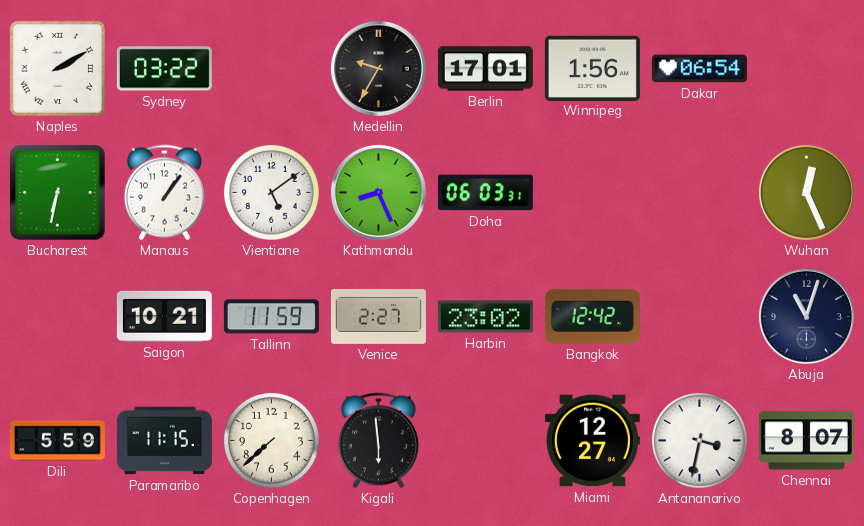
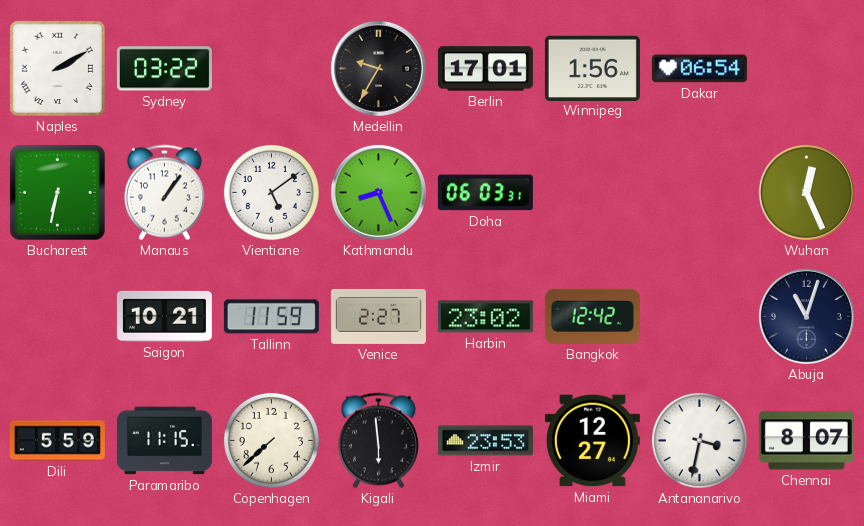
Izmir: none -> 23:53
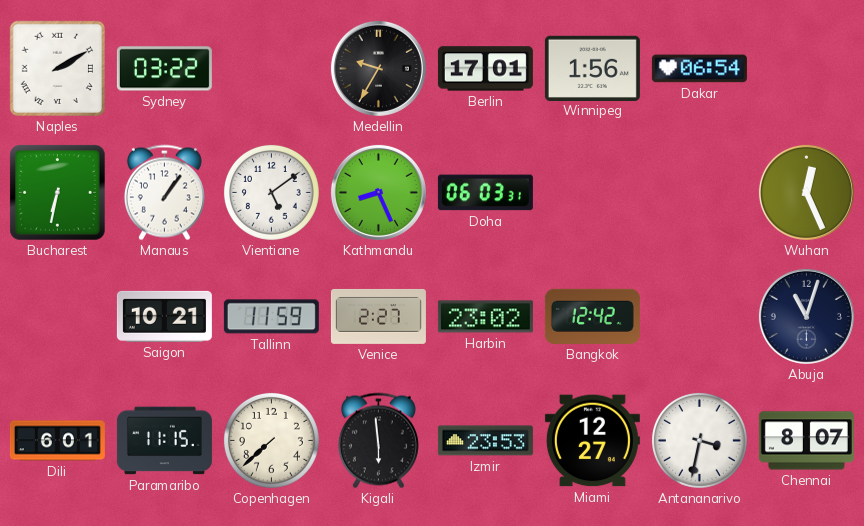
Dili: 5:59 -> 6:01
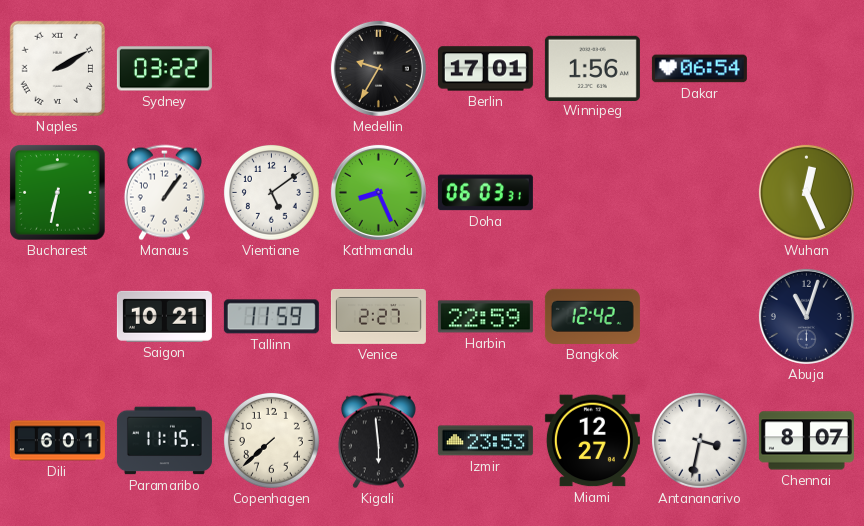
Harbin: 23:02 -> 22:59
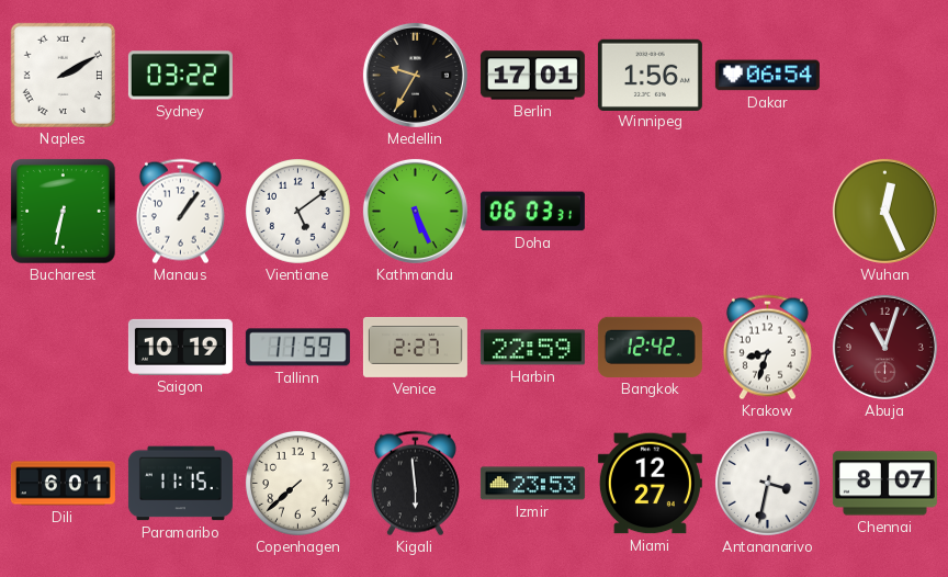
Kathmandu: 8:26 -> 5:26
Saigon: 10:21 -> 10:19
Krakow: none -> 8:33
Abuja dial: navy -> burgundy
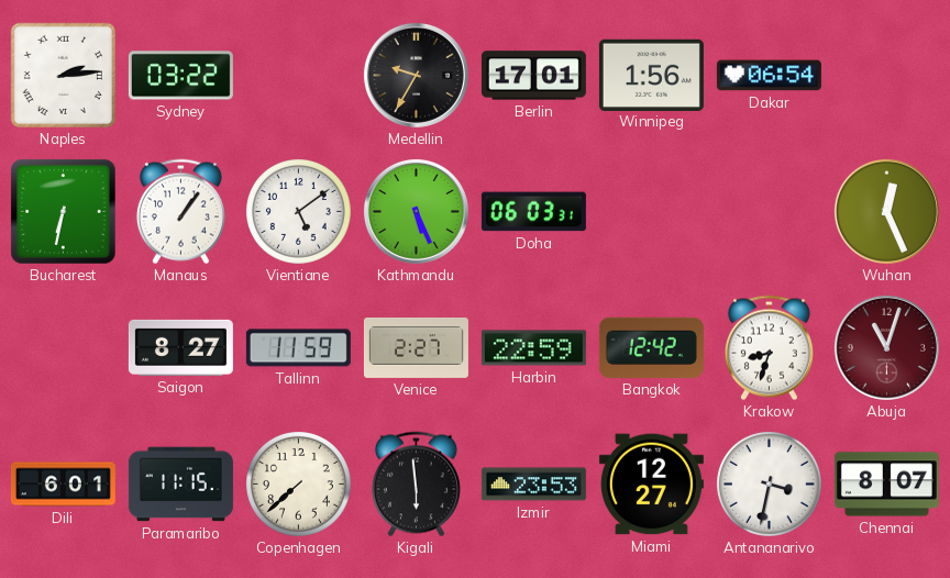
Naples: 2:10 -> 2:14
Saigon: 10:19 -> 8:27
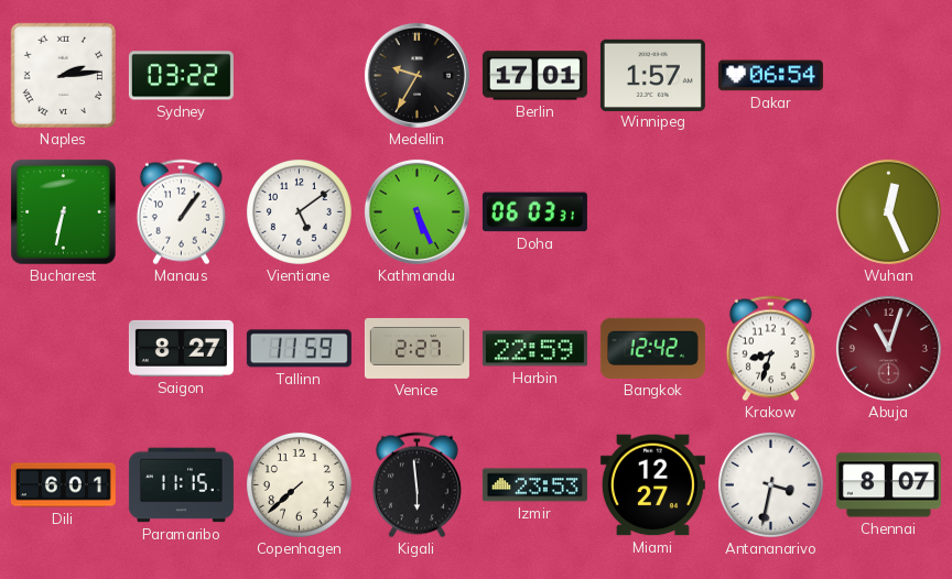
Winnipeg: 1:56 -> 1:57
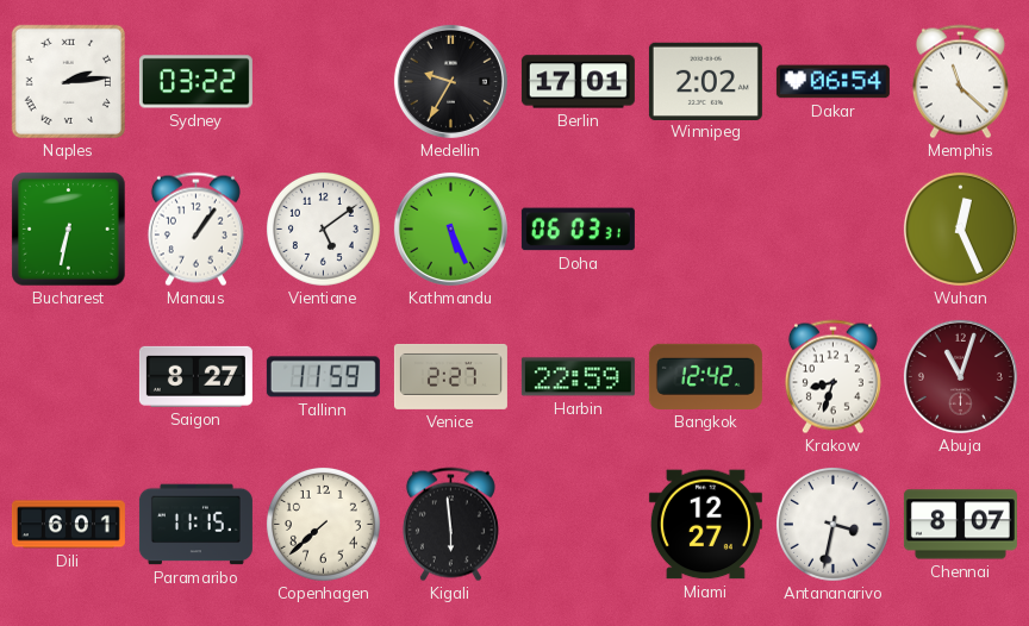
Winnipeg: 1:57 -> 2:02
Memphis: none -> 11:22
Izmir: 23:53 -> none
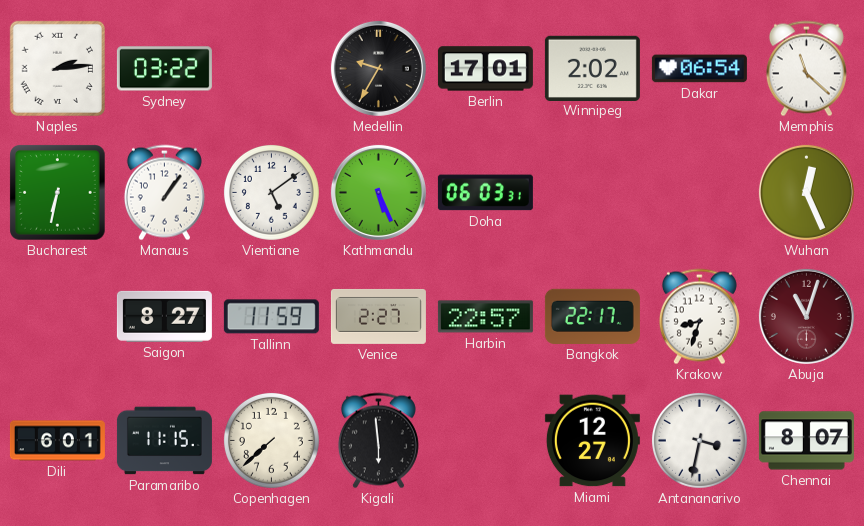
Harbin: 22:59 -> 22:57
Bangkok: 12:42 -> 22:17
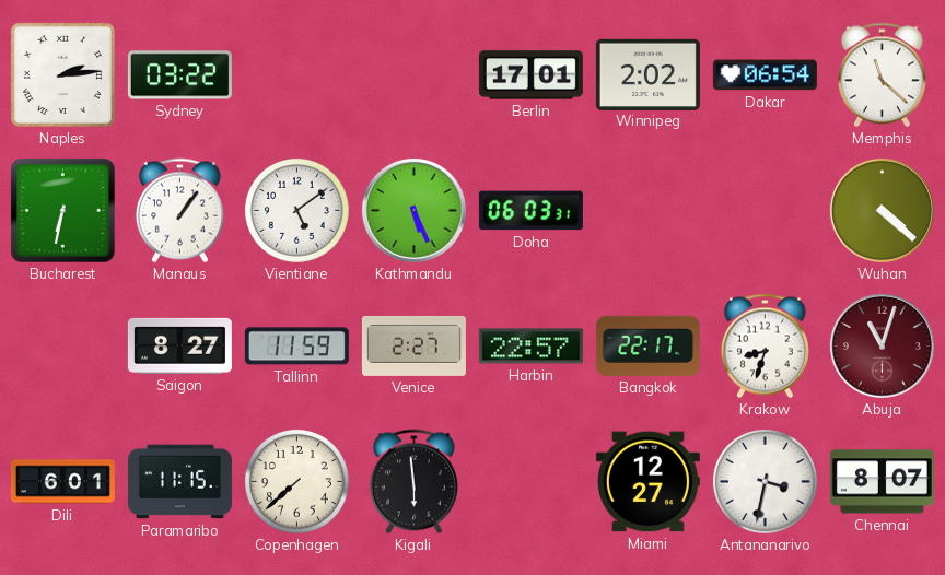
Medellin: 9:35 -> none
Wuhan: 12:26 -> 4:22
